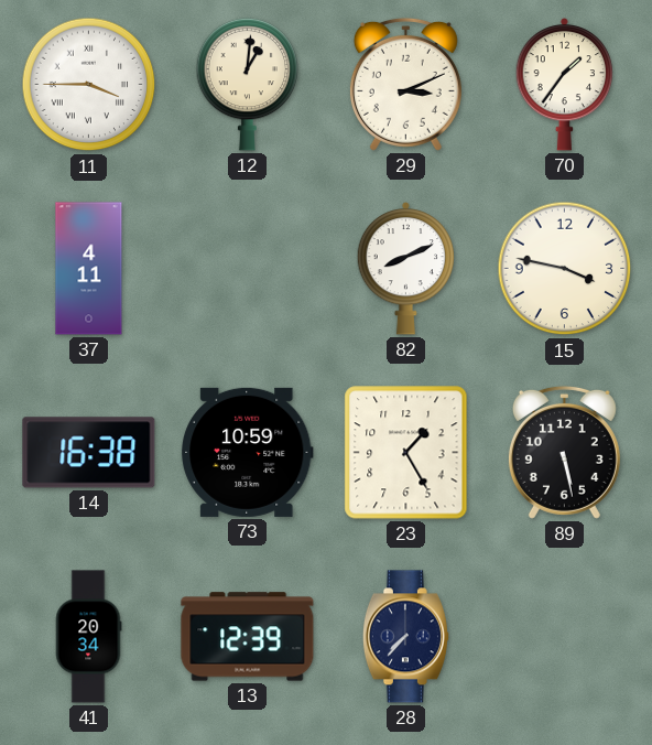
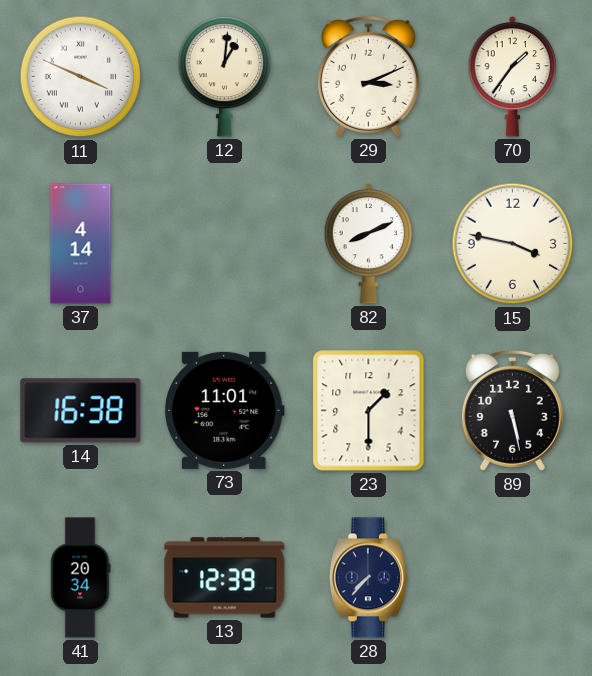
11: 3:45 -> 3:49
37: 4:11 -> 4:14
73: 10:59 -> 11:01
23: 1:25 -> 1:30
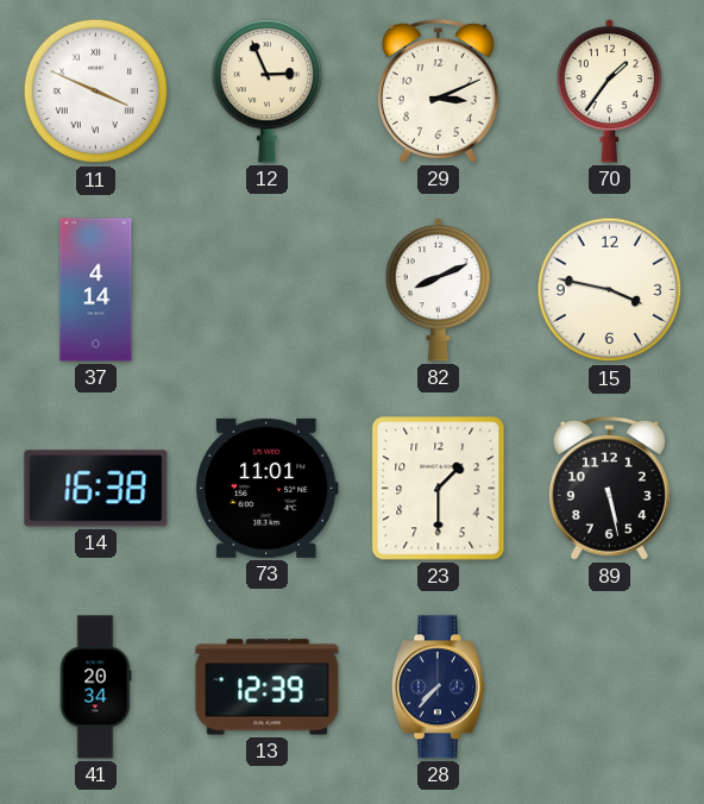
12: 1:01 -> 2:56
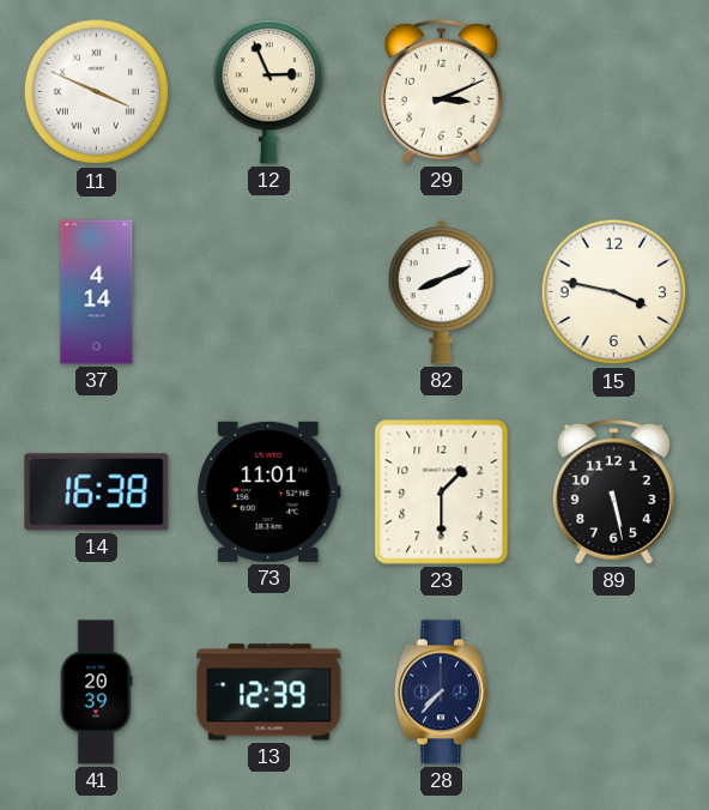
70: 1:36 -> none
41: 20:34 -> 20:39
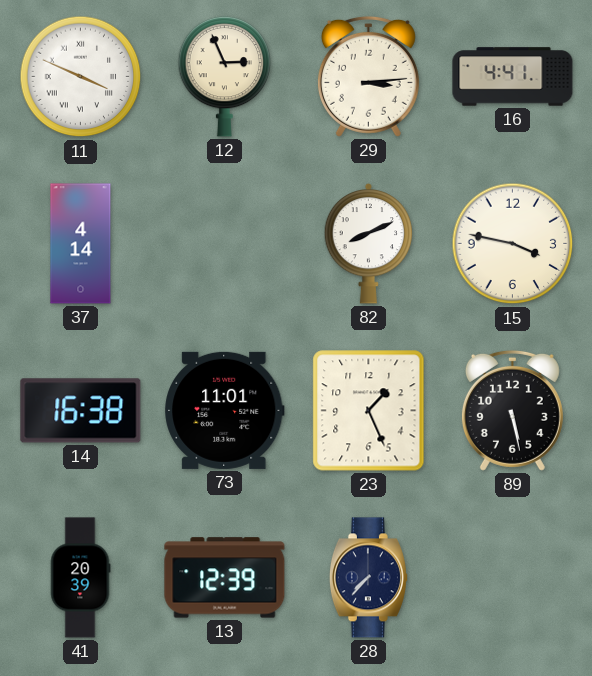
29: 3:11 -> 3:14
16: none -> 4:41
23: 1:30 -> 1:26
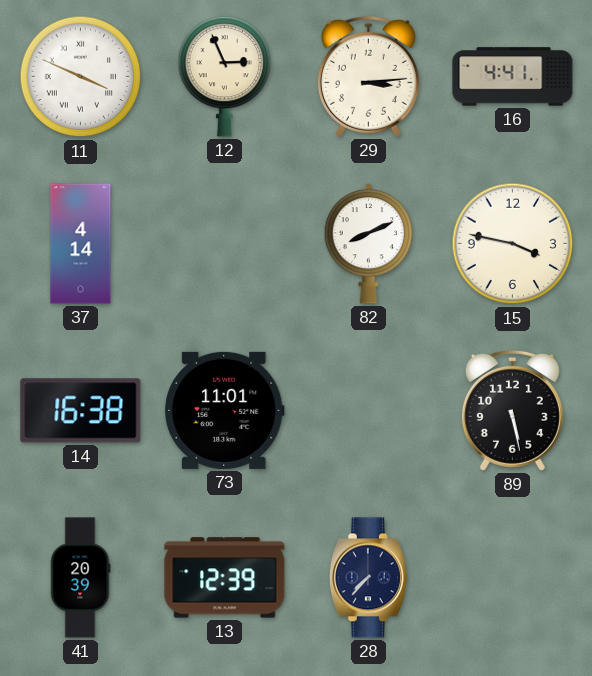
23: 1:26 -> none
